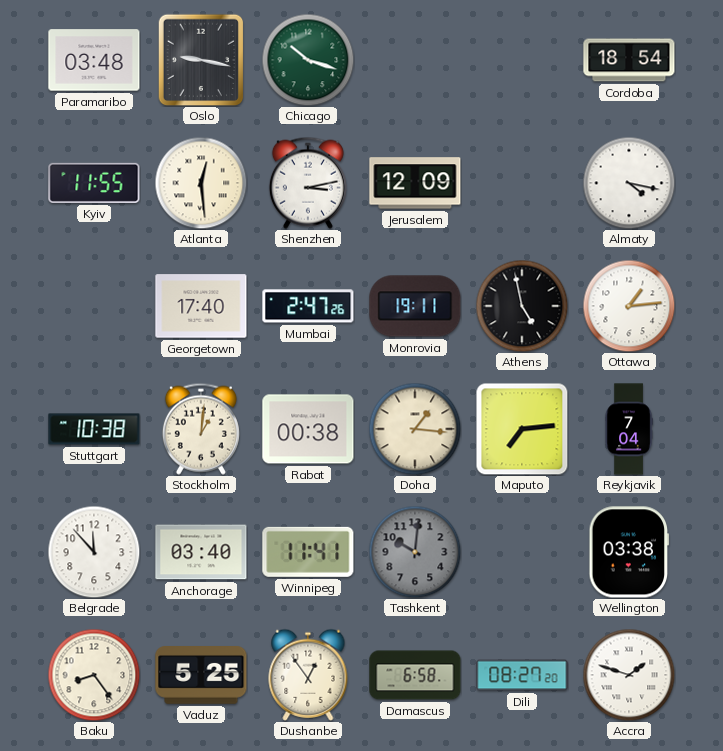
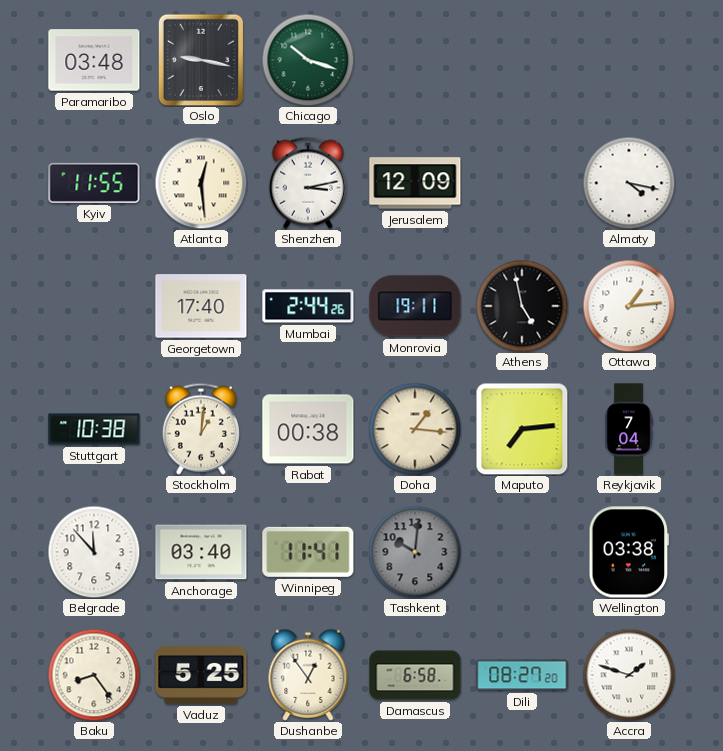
Cordoba: 18:54 -> none
Mumbai: 2:47 -> 2:44
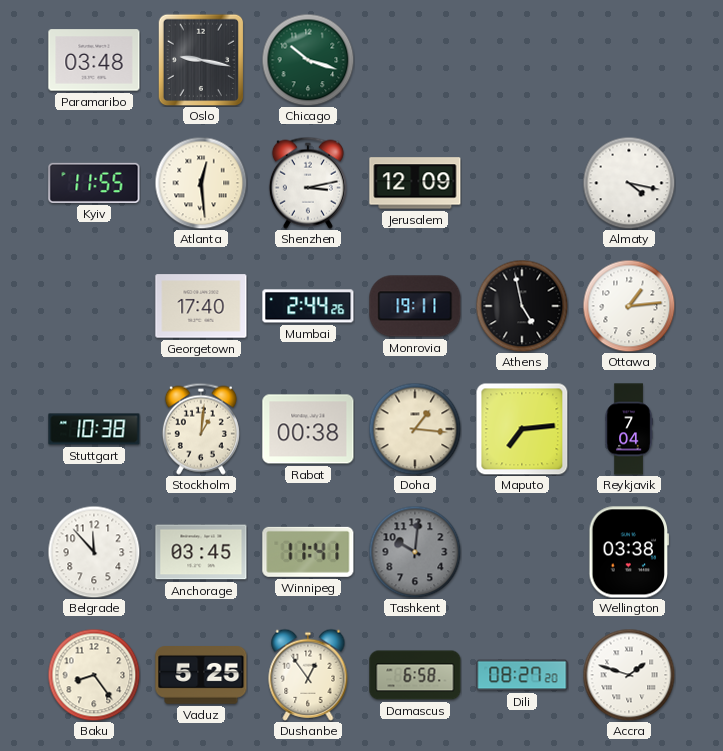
Anchorage: 03:40 -> 03:45
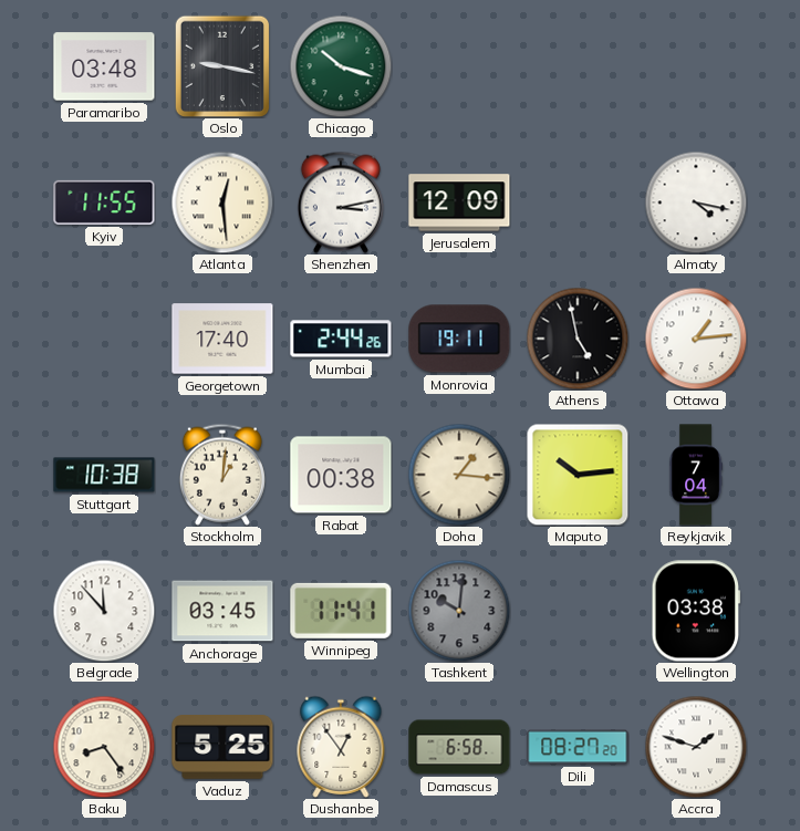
Maputo: 7:14 -> 10:14
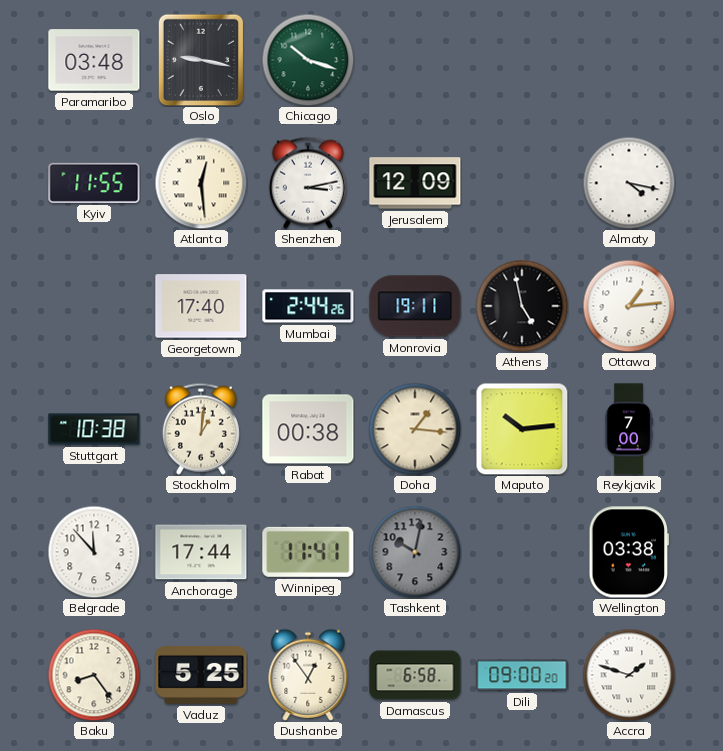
Reykjavik: 7:04 -> 7:00
Anchorage: 03:45 -> 17:44
Tashkent: 10:01 -> 10:02
Dili: 08:27 -> 09:00
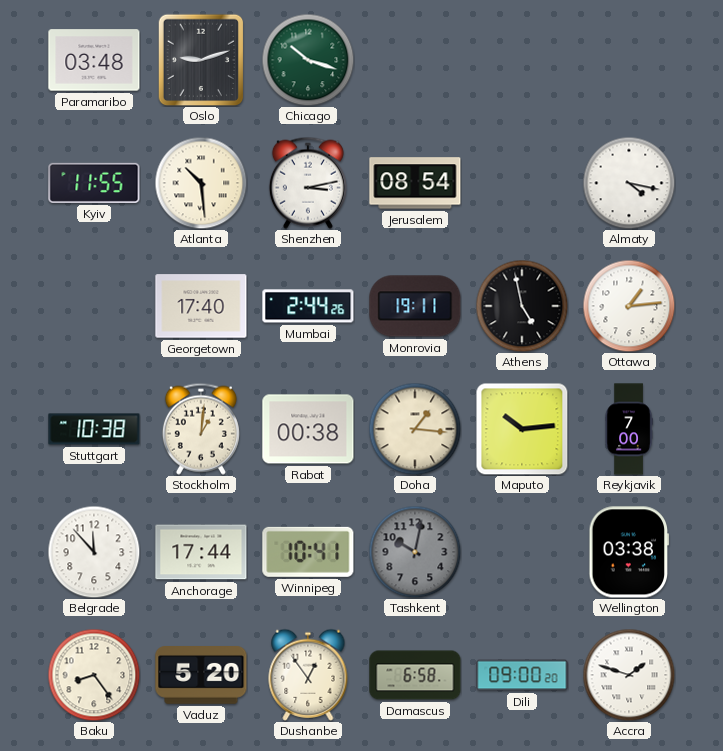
Oslo: 9:17 -> 9:12
Atlanta: 12:29 -> 10:29
Jerusalem: 12:09 -> 08:54
Winnipeg: 11:41 -> 10:41
Vaduz: 5:25 -> 5:20
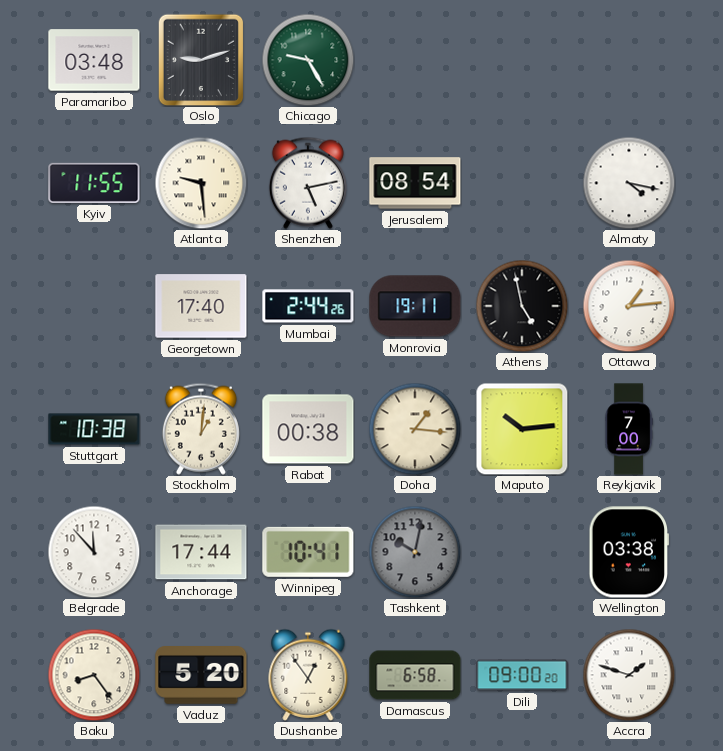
Chicago: 10:18 -> 9:25
Atlanta: 10:29 -> 9:29
Shenzhen: 3:13 -> 5:13
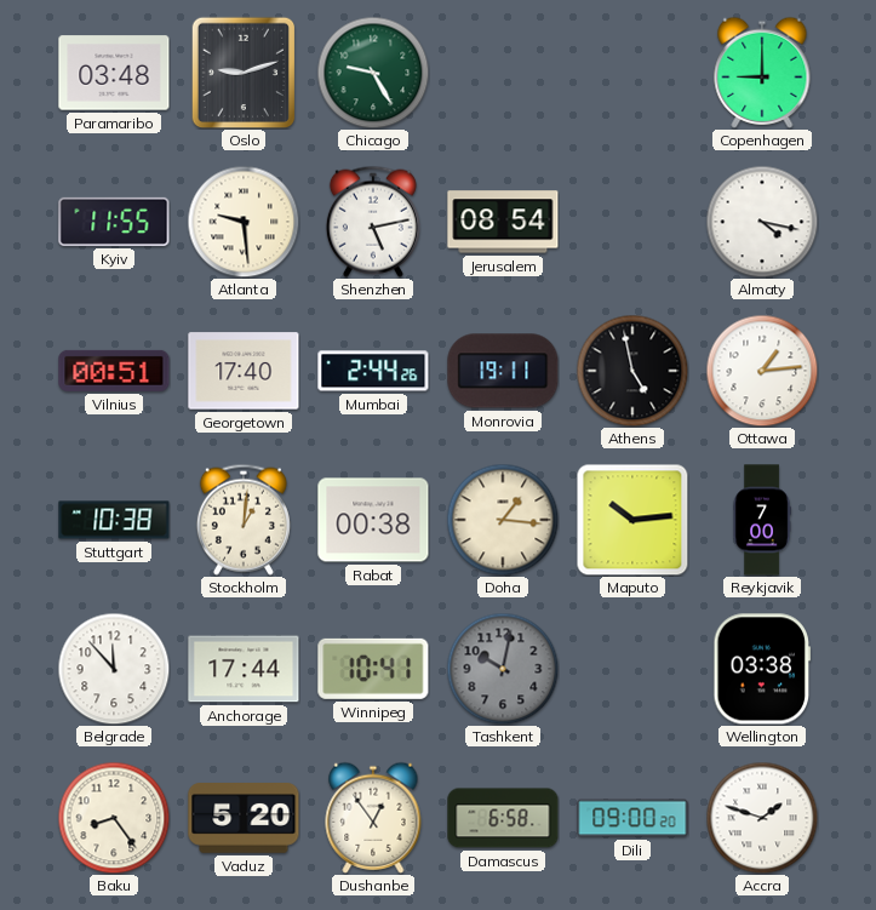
Copenhagen: none -> 9:00
Vilnius: none -> 00:51
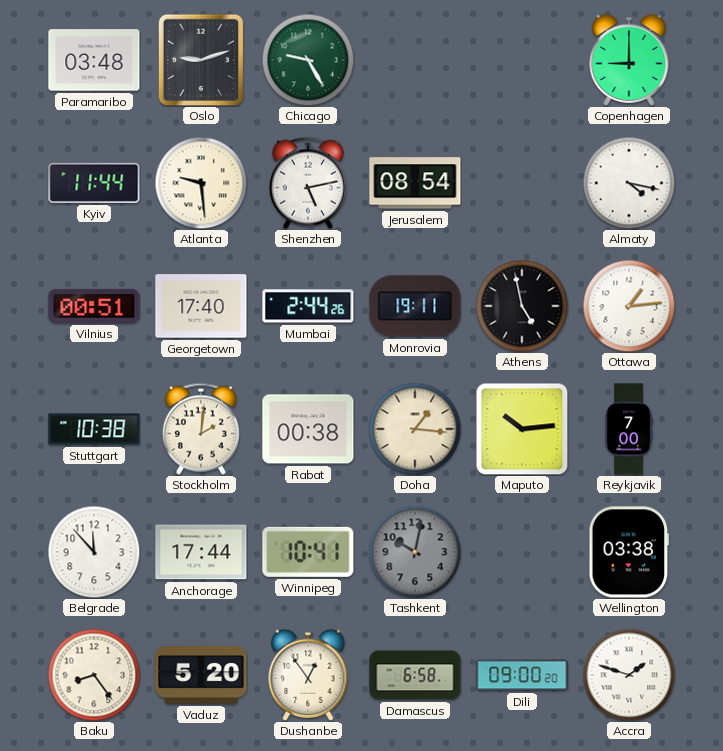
Kyiv: 11:55 -> 11:44
Stockholm: 1:01 -> 2:01
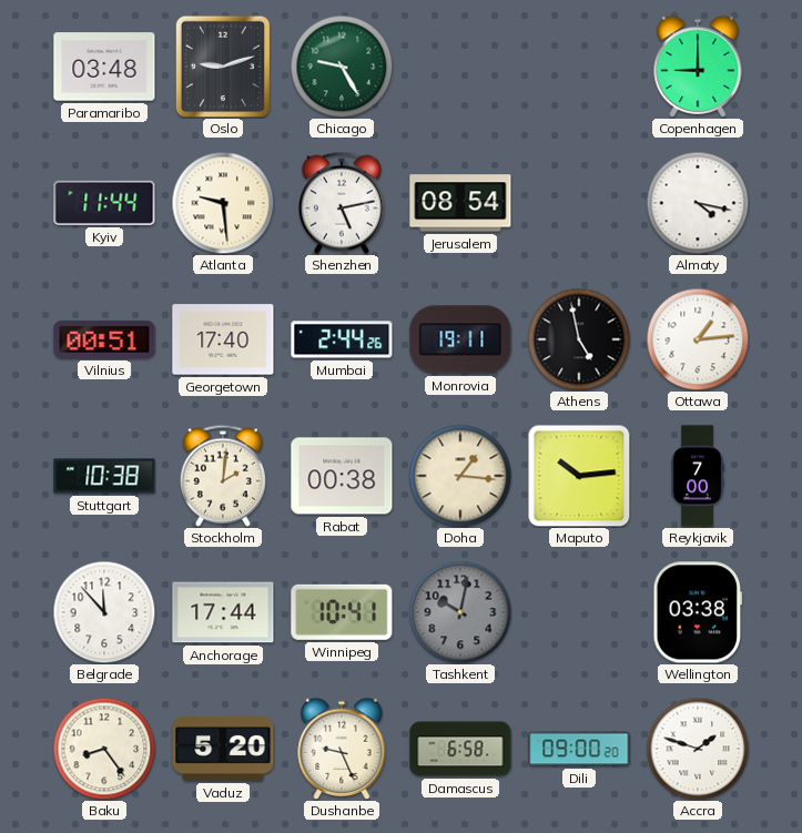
Dushanbe: 12:54 -> 9:26
